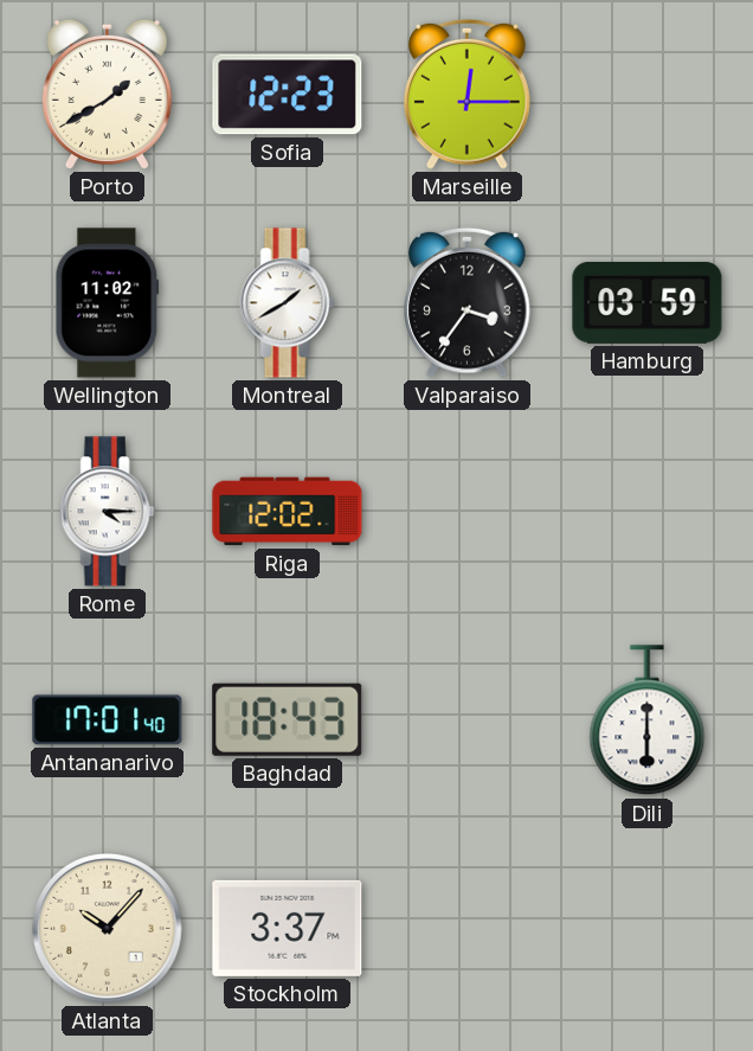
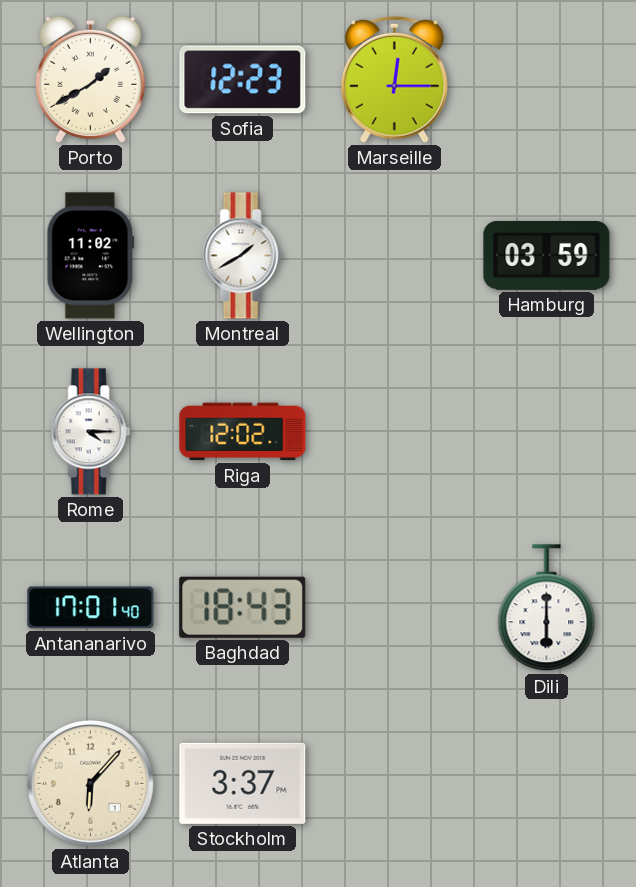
Valparaiso: 3:36 -> none
Atlanta: 10:07 -> 6:07
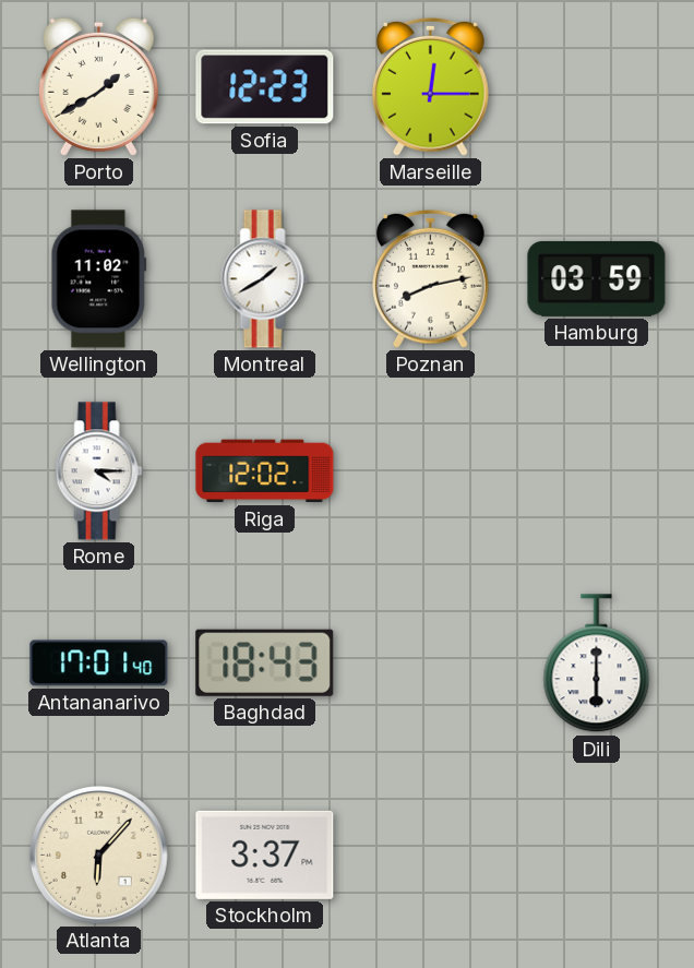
Poznan: none -> 8:13
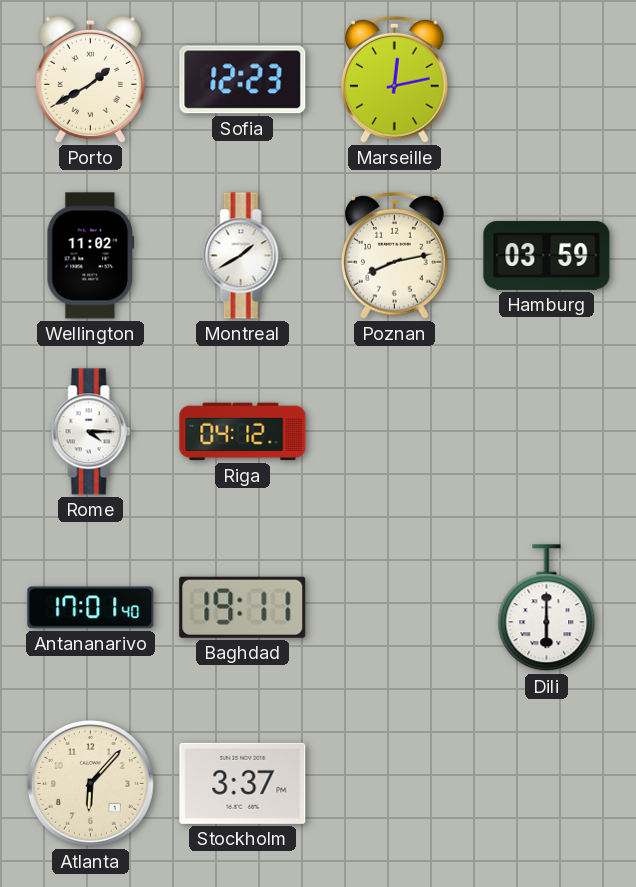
Marseille: 12:15 -> 12:13
Riga: 12:02 -> 04:12
Baghdad: 18:43 -> 19:11
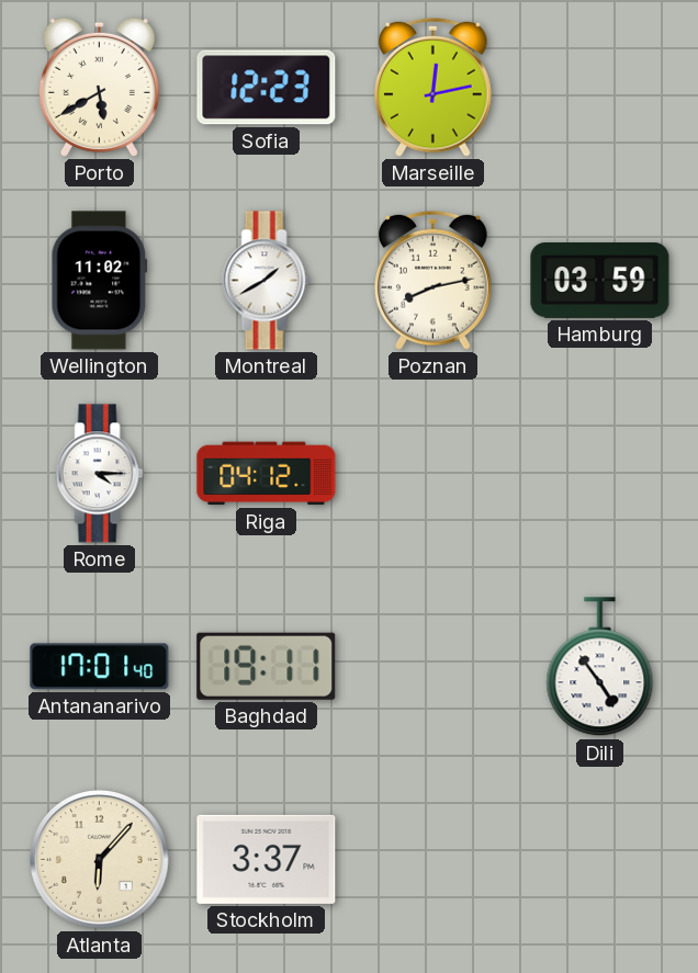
Porto: 1:40 -> 5:40
Dili: 6:00 -> 4:54
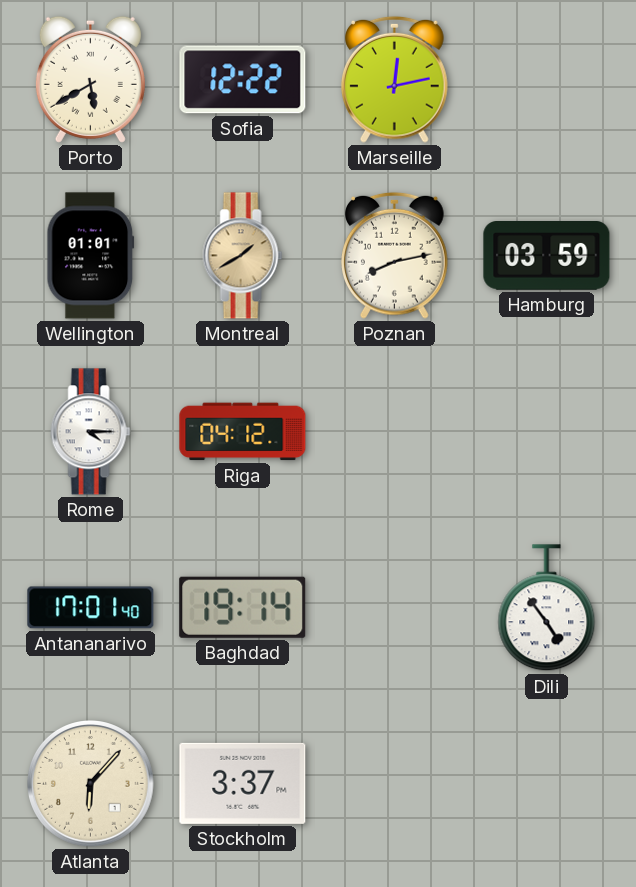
Sofia: 12:23 -> 12:22
Wellington: 11:02 -> 01:01
Montreal dial: white -> champagne
Baghdad: 19:11 -> 19:14
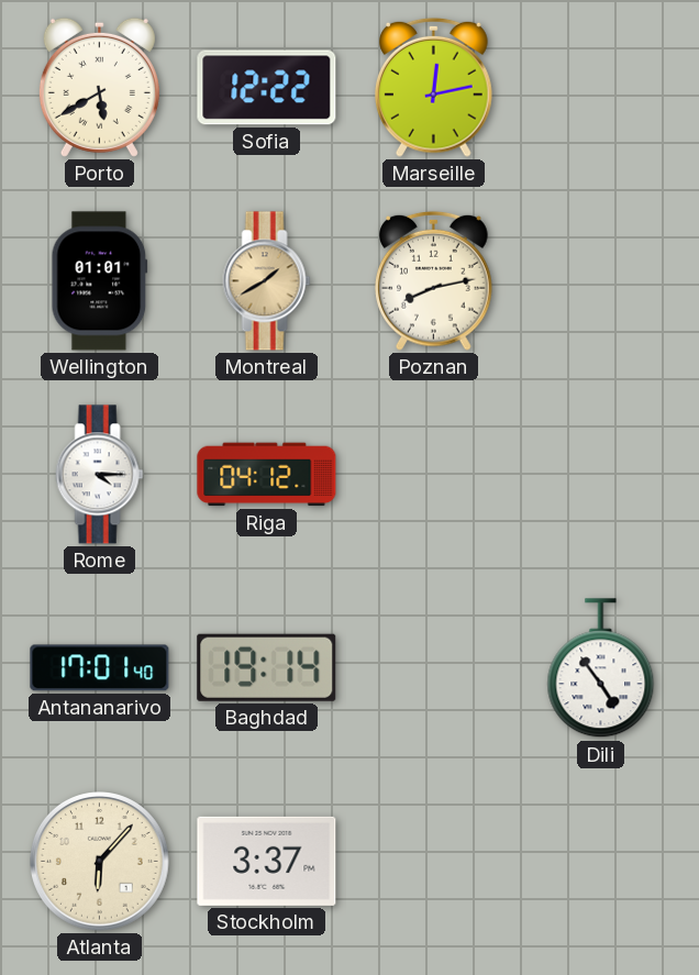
Hamburg: 03:59 -> none
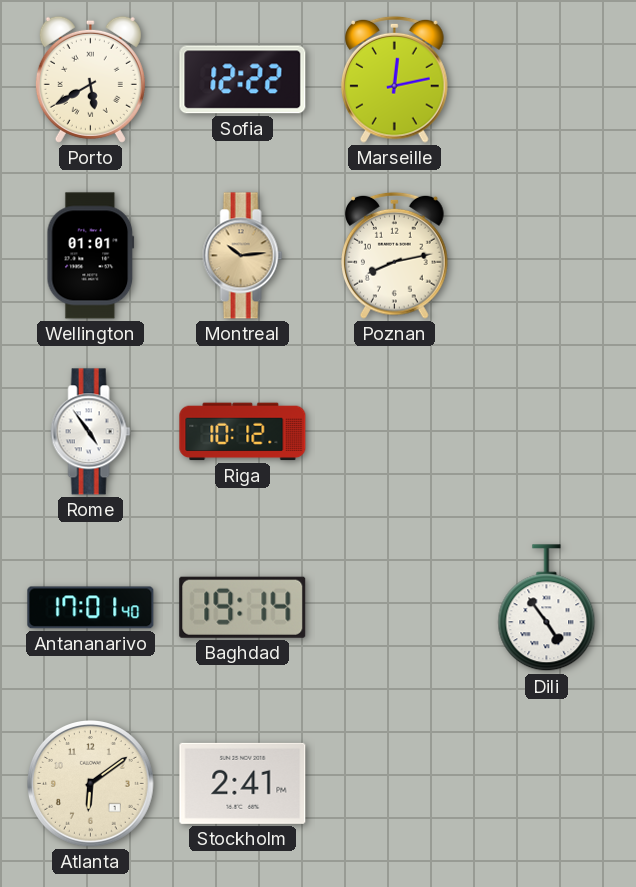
Montreal: 1:40 -> 10:14
Rome: 4:15 -> 4:54
Riga: 04:12 -> 10:12
Atlanta: 6:07 -> 6:09
Stockholm: 3:37 -> 2:41
